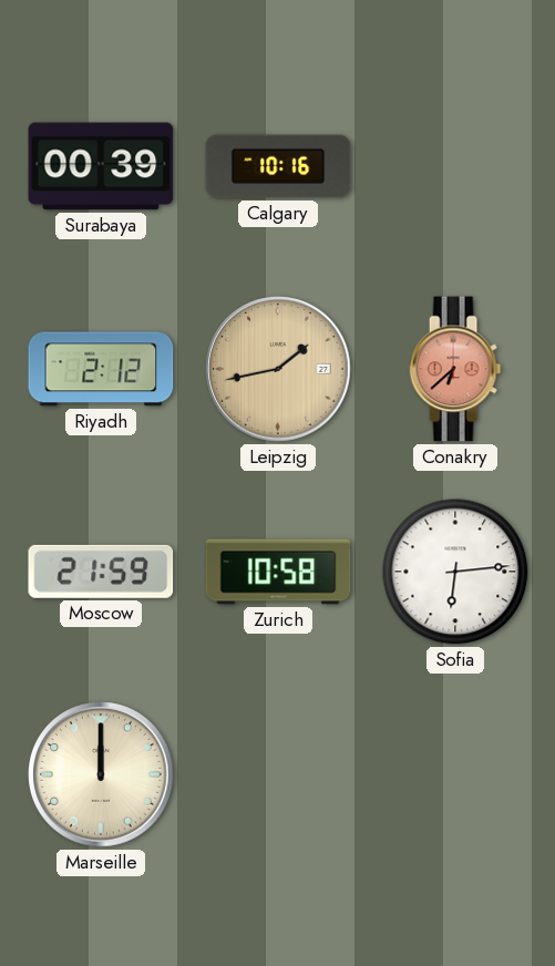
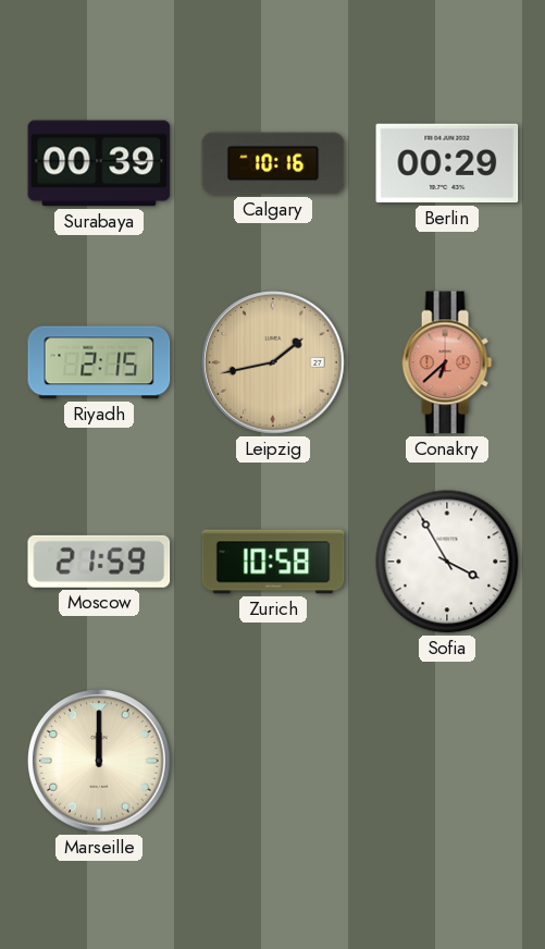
Berlin: none -> 00:29
Riyadh: 2:12 -> 2:15
Sofia: 6:14 -> 3:55
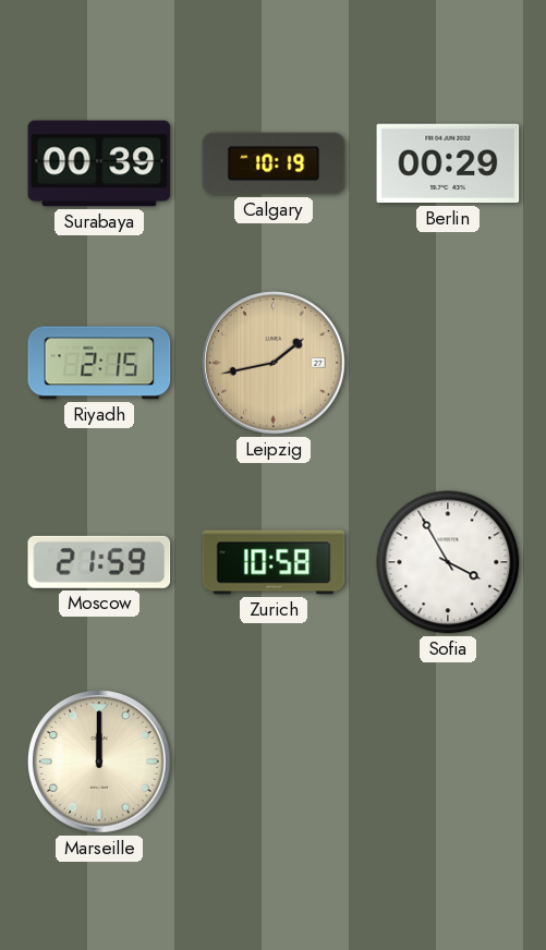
Calgary: 10:16 -> 10:19
Conakry: 6:38 -> none
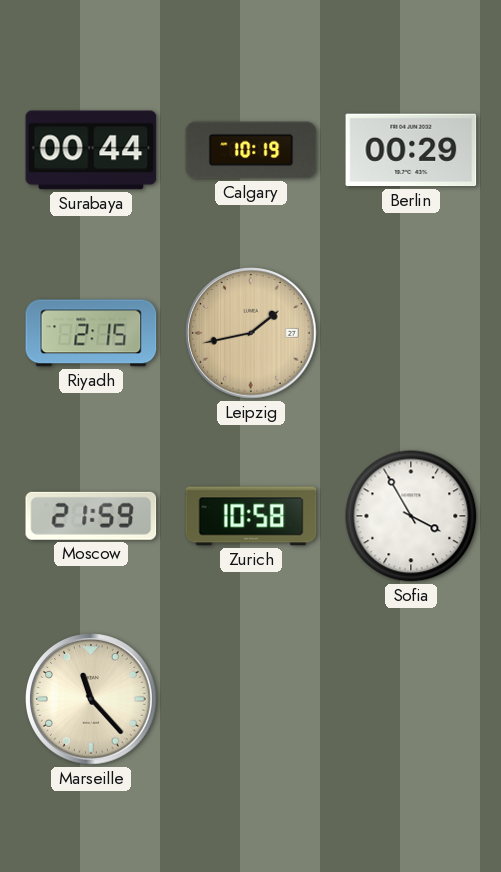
Surabaya: 00:39 -> 00:44
Marseille: 12:00 -> 11:23
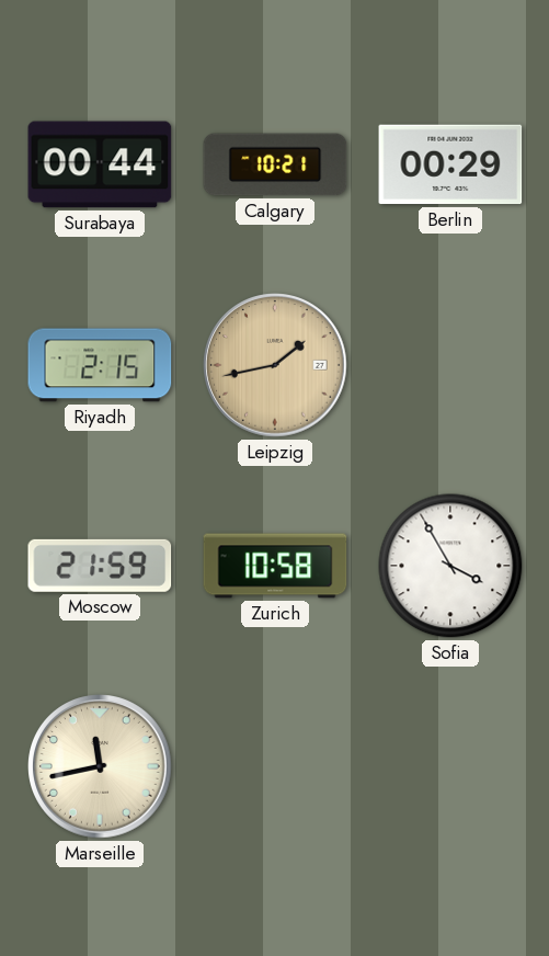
Calgary: 10:19 -> 10:21
Marseille: 11:23 -> 11:43
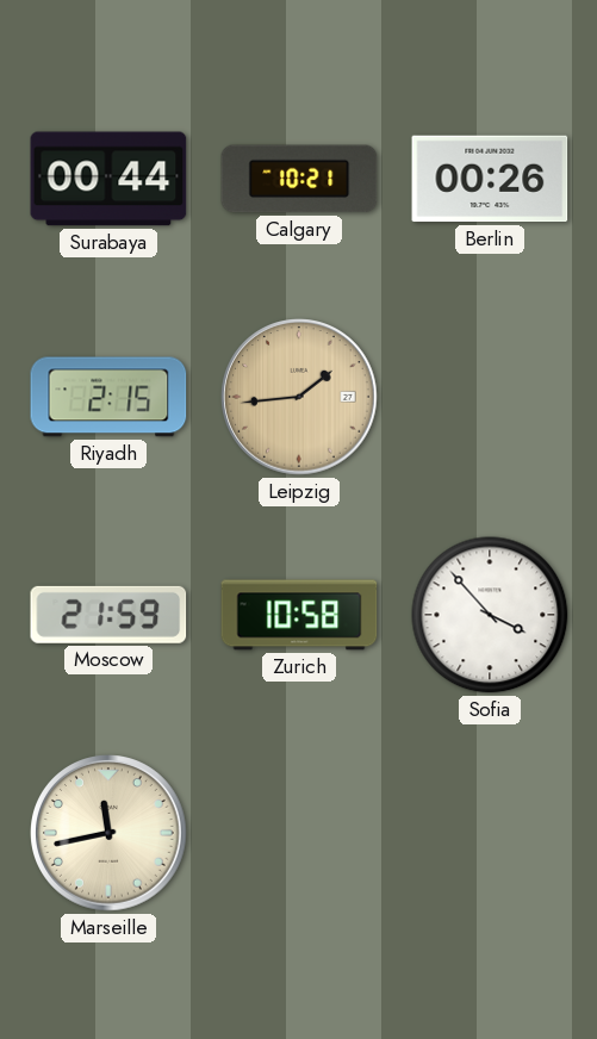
Berlin: 00:29 -> 00:26
Leipzig: 1:43 -> 1:44
Sofia: 3:55 -> 3:53
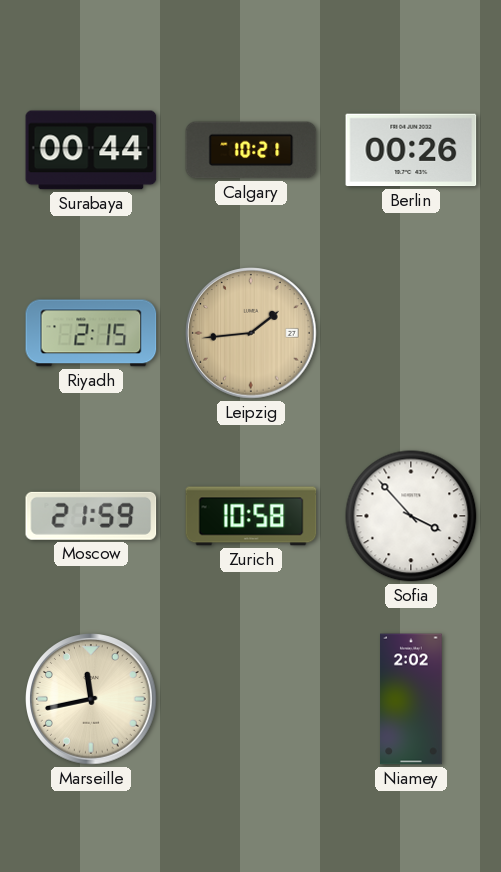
Niamey: none -> 2:02
